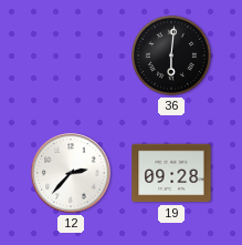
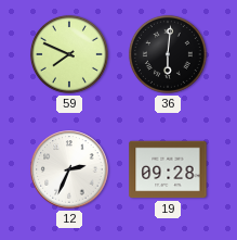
59: none -> 7:49
12: 2:37 -> 2:34
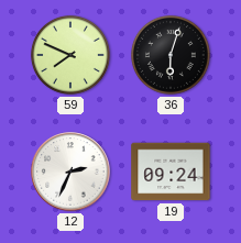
36: 6:01 -> 6:03
19: 09:28 -> 09:24
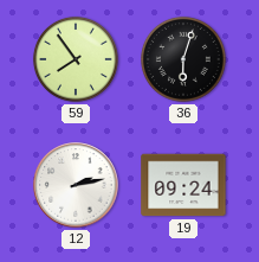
59: 7:49 -> 7:54
12: 2:34 -> 2:13
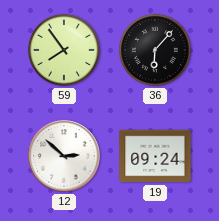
36: 6:03 -> 6:07
12: 2:13 -> 2:52
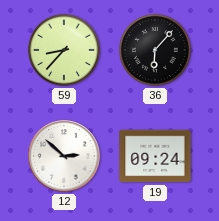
59: 7:54 -> 8:37
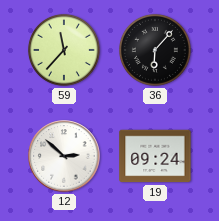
59: 8:37 -> 11:37
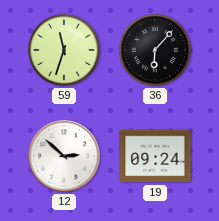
59: 11:37 -> 11:33
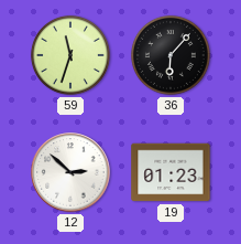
19: 09:24 -> 01:23
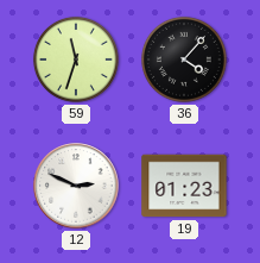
36: 6:07 -> 4:07
12: 2:52 -> 2:49
